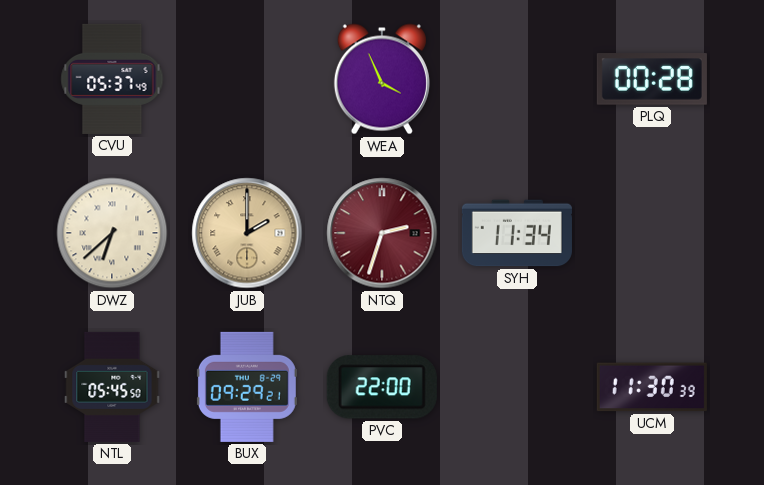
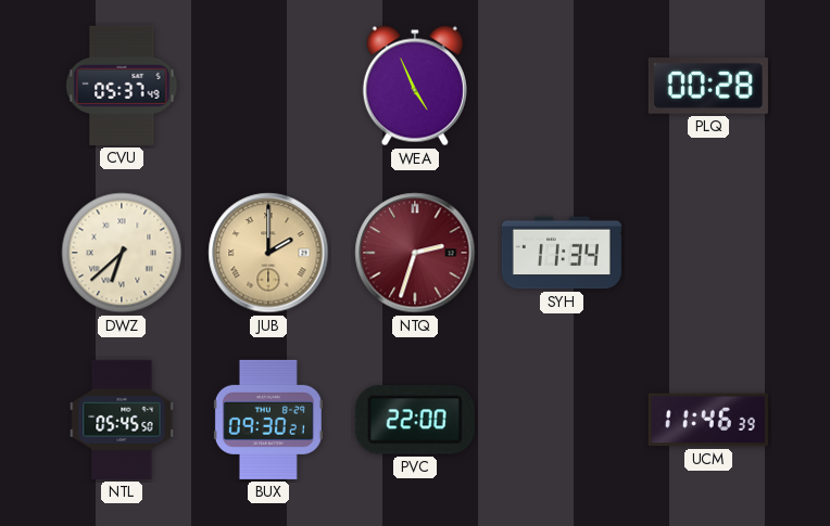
WEA: 3:56 -> 4:56
BUX: 09:29 -> 09:30
UCM: 11:30 -> 11:46
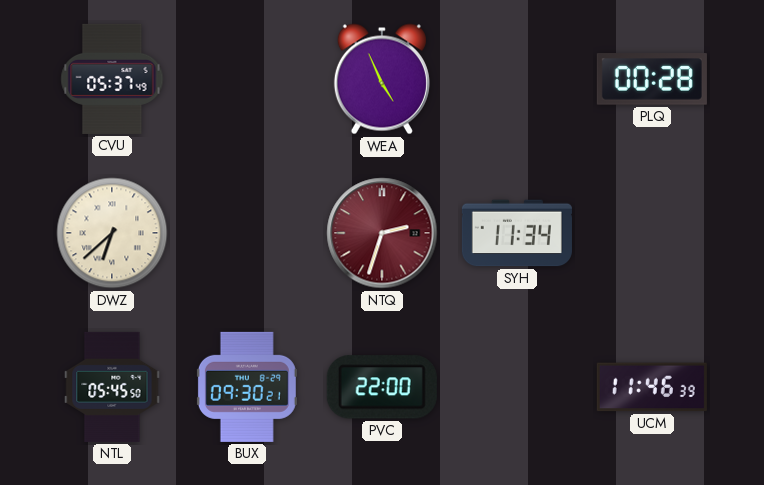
JUB: 2:00 -> none
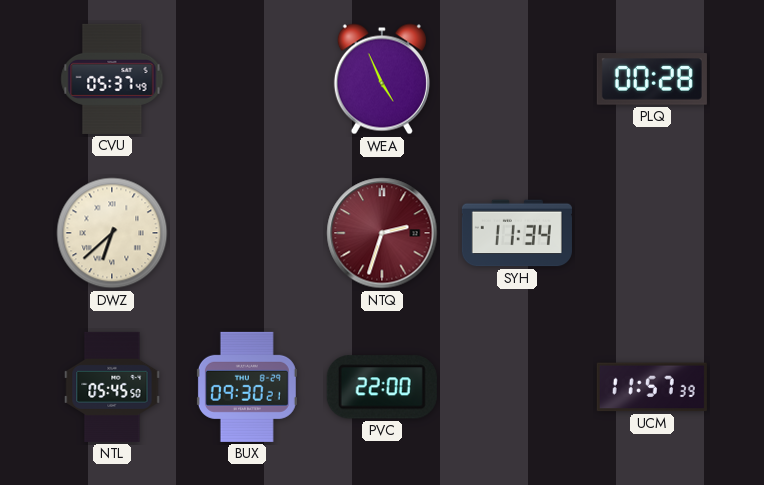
UCM: 11:46 -> 11:57
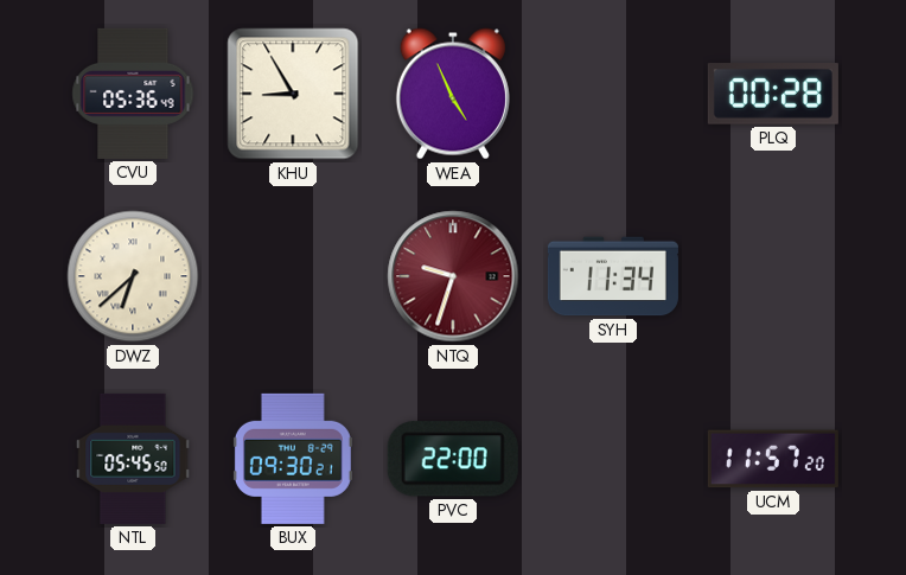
CVU: 05:37 -> 05:36
KHU: none -> 8:55
NTQ: 2:33 -> 9:33
UCM: 11:57:39 -> 11:57:20
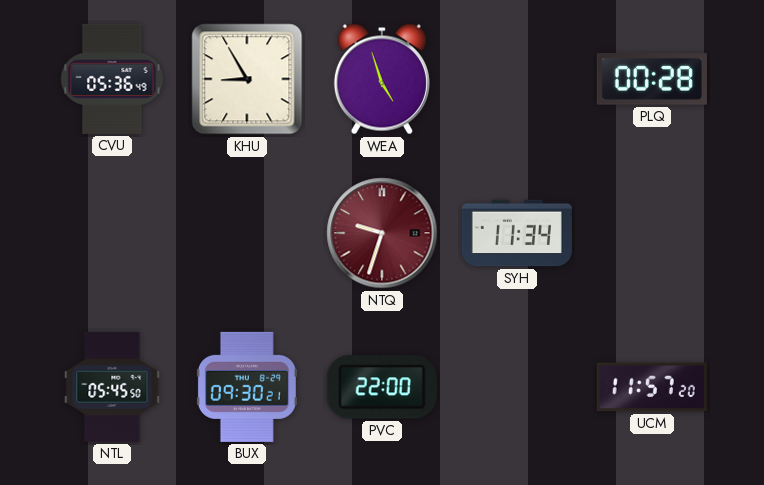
WEA: 4:56 -> 4:57
DWZ: 6:38 -> none
